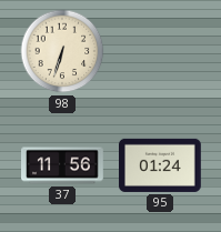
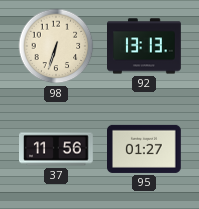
92: none -> 13:13
95: 01:24 -> 01:27
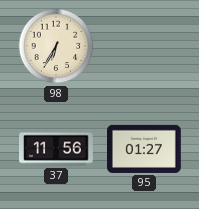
98: 6:33 -> 6:35
92: 13:13 -> none
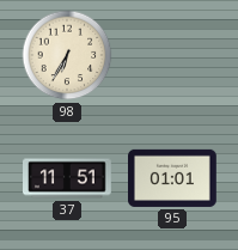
37: 11:56 -> 11:51
95: 01:27 -> 01:01
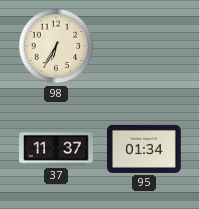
37: 11:51 -> 11:37
95: 01:01 -> 01:34
